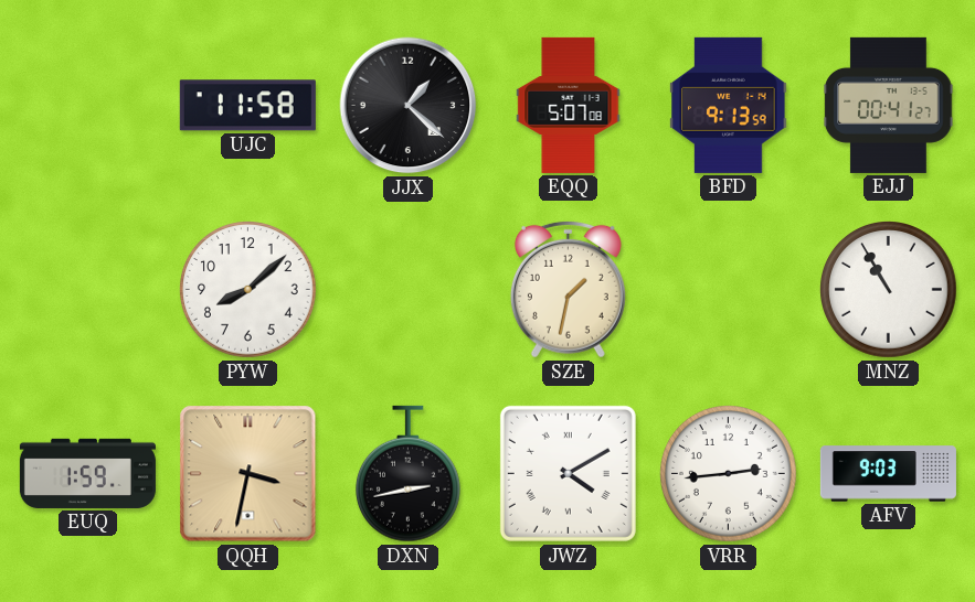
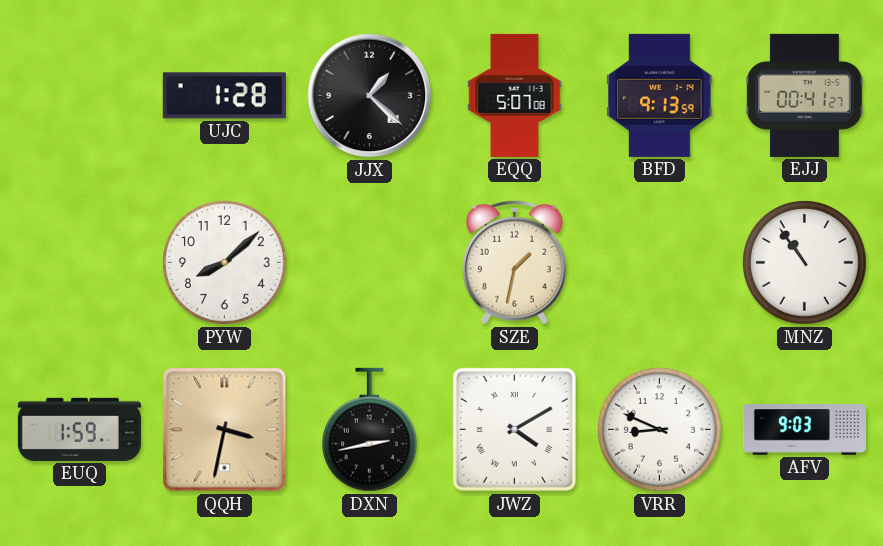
UJC: 11:58 -> 1:28
MNZ: 10:55 -> 10:54
VRR: 2:44 -> 8:49
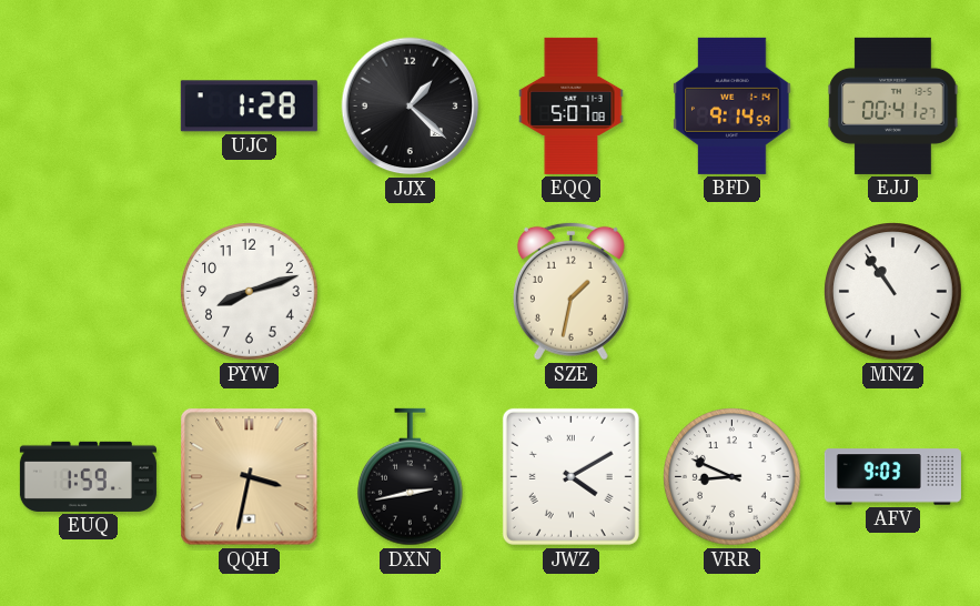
BFD: 9:13 -> 9:14
PYW: 8:08 -> 8:12
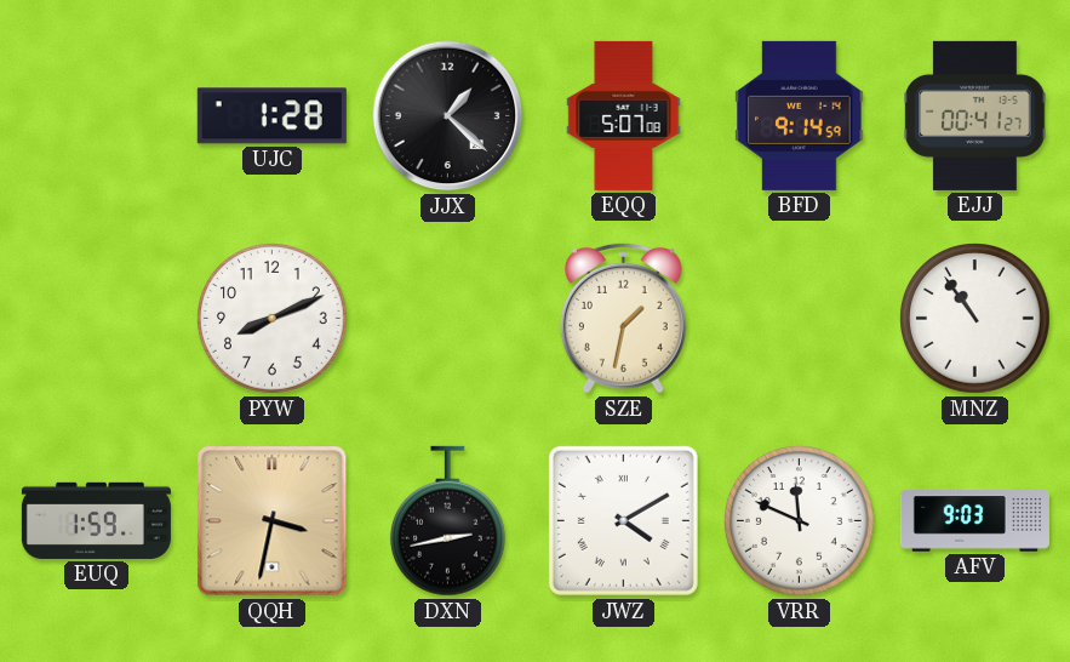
PYW: 8:12 -> 8:11
VRR: 8:49 -> 11:49
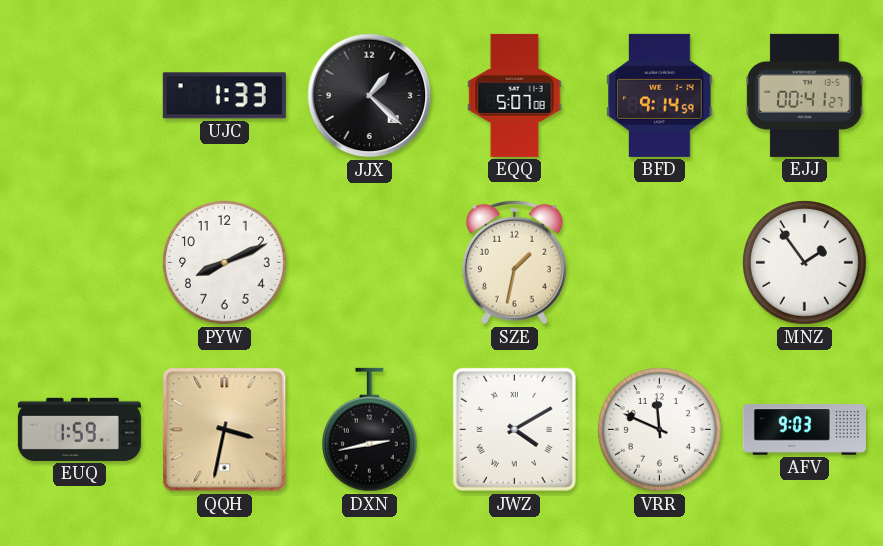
UJC: 1:28 -> 1:33
MNZ: 10:54 -> 1:54
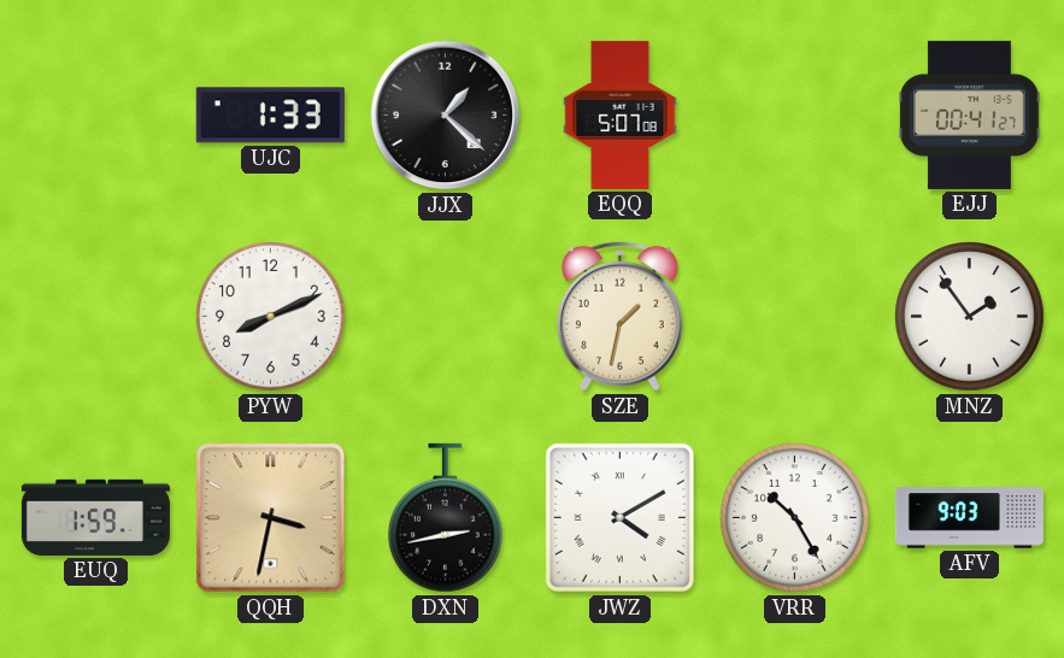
BFD: 9:14 -> none
VRR: 11:49 -> 10:25
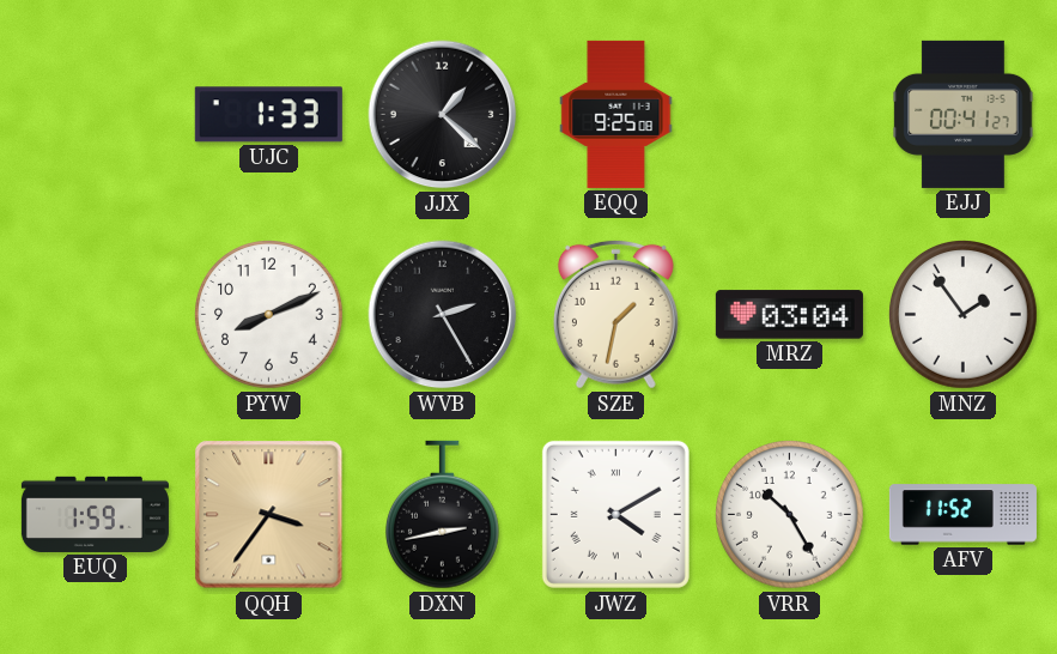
EQQ: 5:07 -> 9:25
WVB: none -> 2:25
MRZ: none -> 03:04
QQH: 3:32 -> 3:36
AFV: 9:03 -> 11:52
